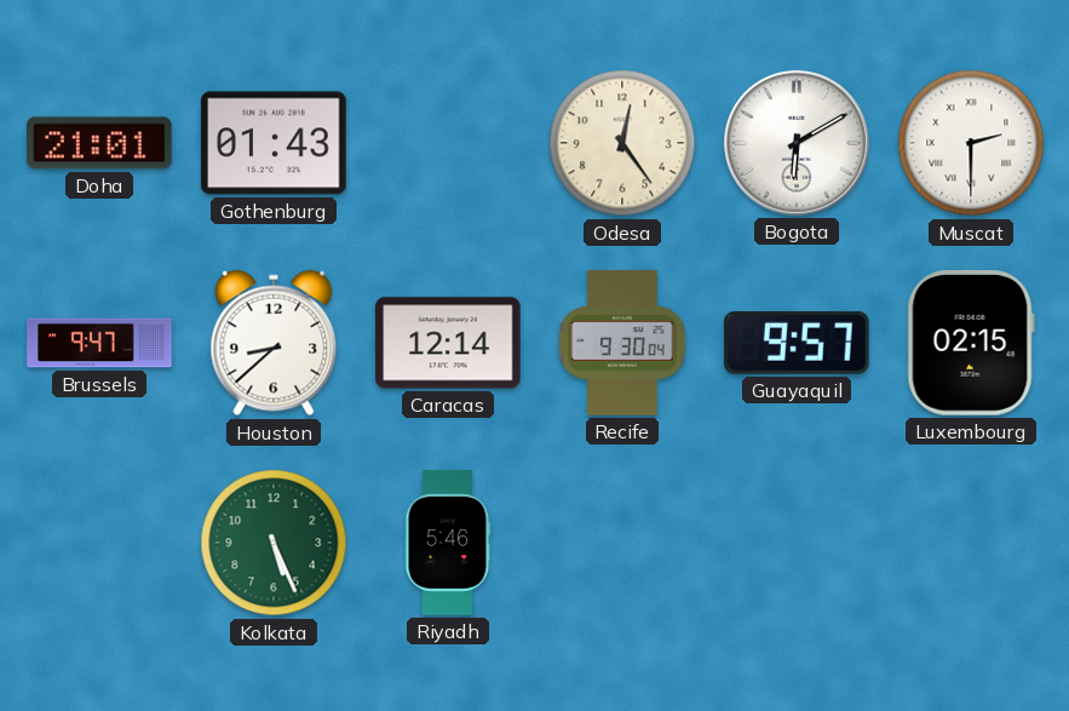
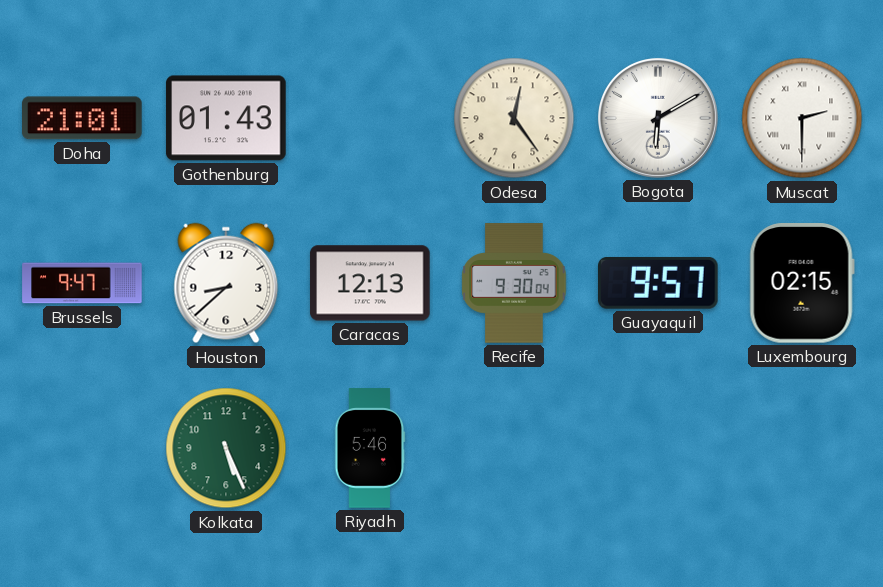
Caracas: 12:14 -> 12:13
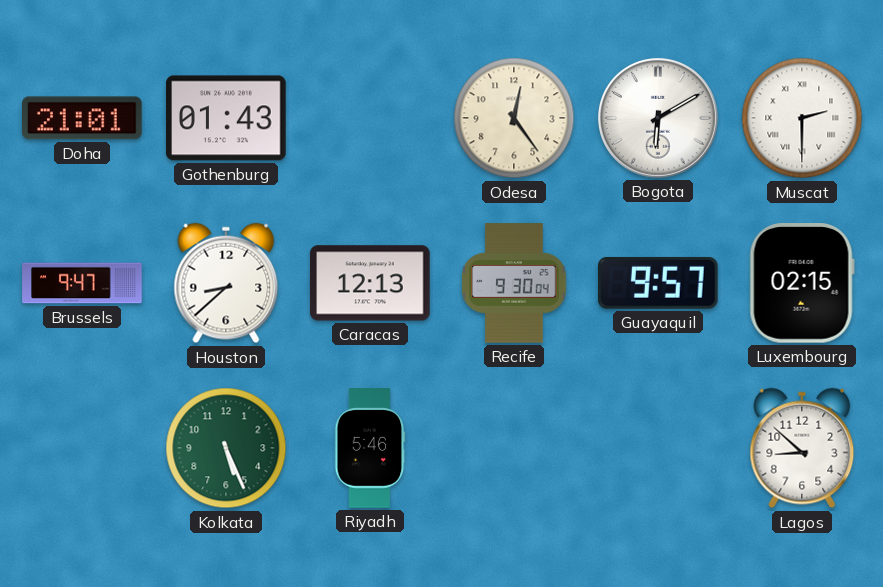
Lagos: none -> 8:52
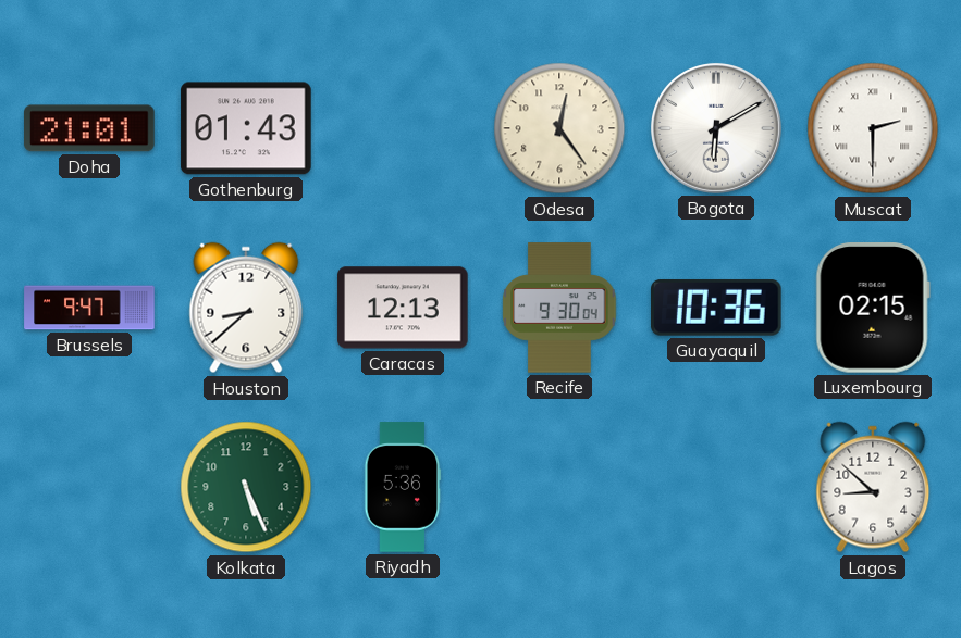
Guayaquil: 9:57 -> 10:36
Riyadh: 5:46 -> 5:36
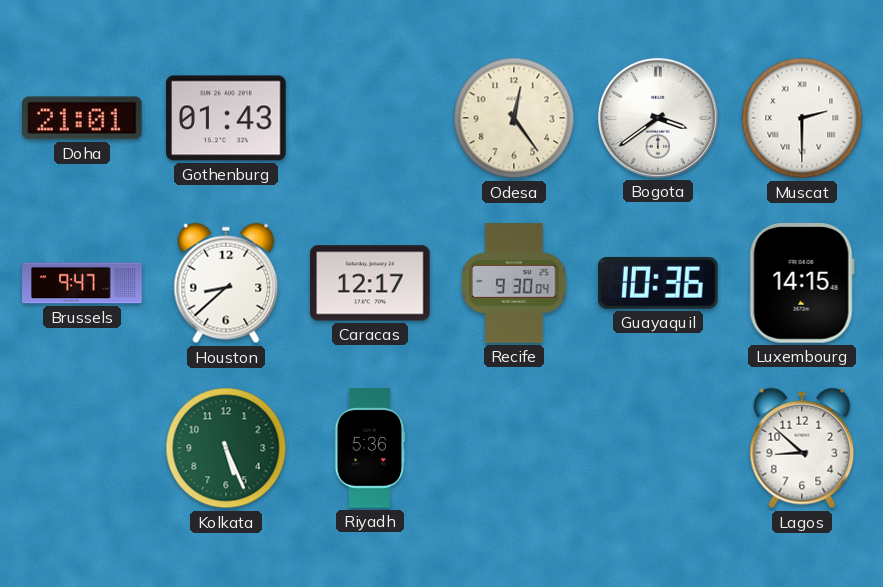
Bogota: 6:10 -> 3:39
Caracas: 12:13 -> 12:17
Luxembourg: 02:15 -> 14:15
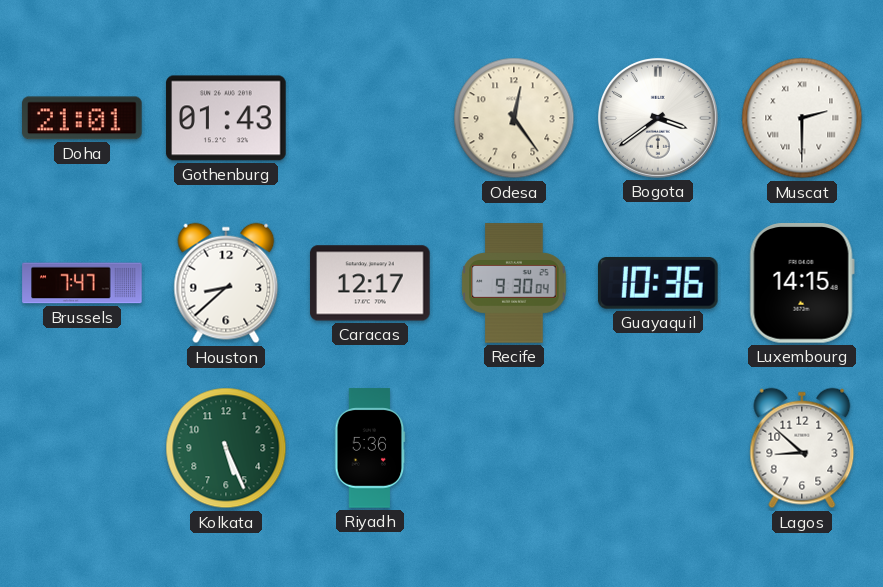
Brussels: 9:47 -> 7:47
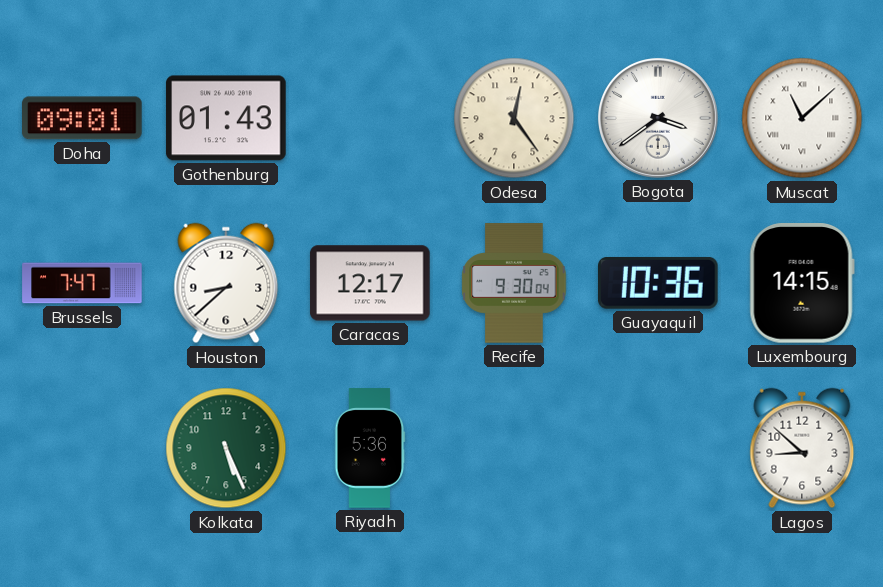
Doha: 21:01 -> 09:01
Muscat: 2:30 -> 11:08
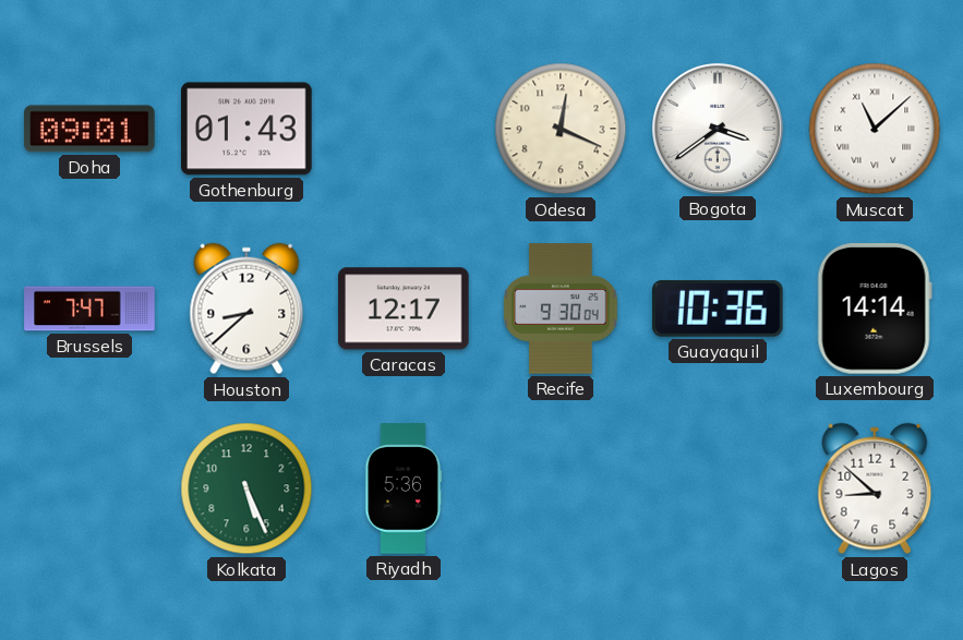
Odesa: 12:24 -> 12:19
Luxembourg: 14:15 -> 14:14
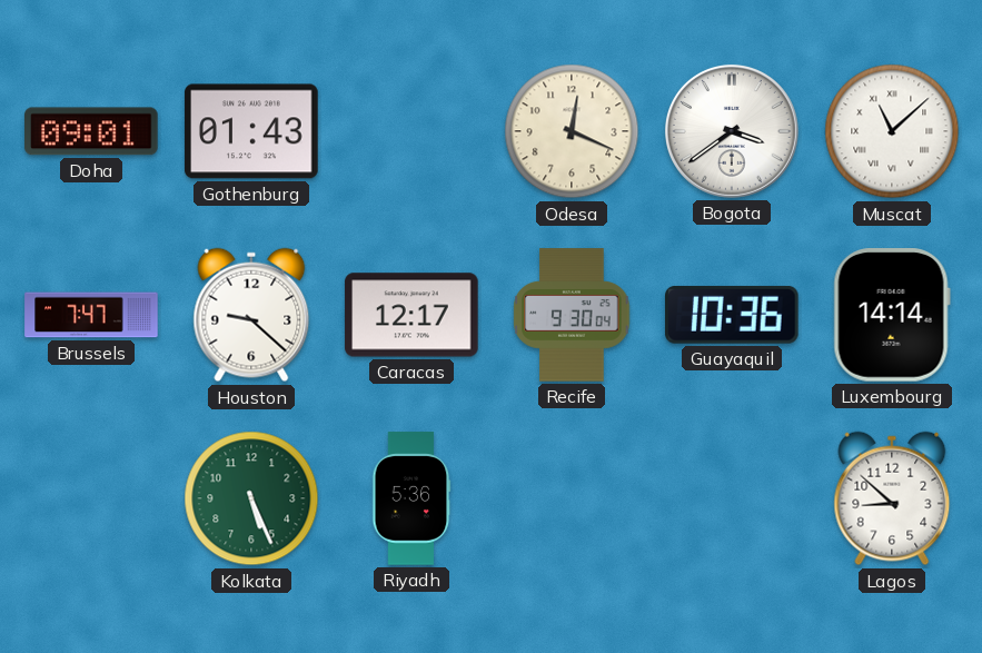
Houston: 8:38 -> 9:22
